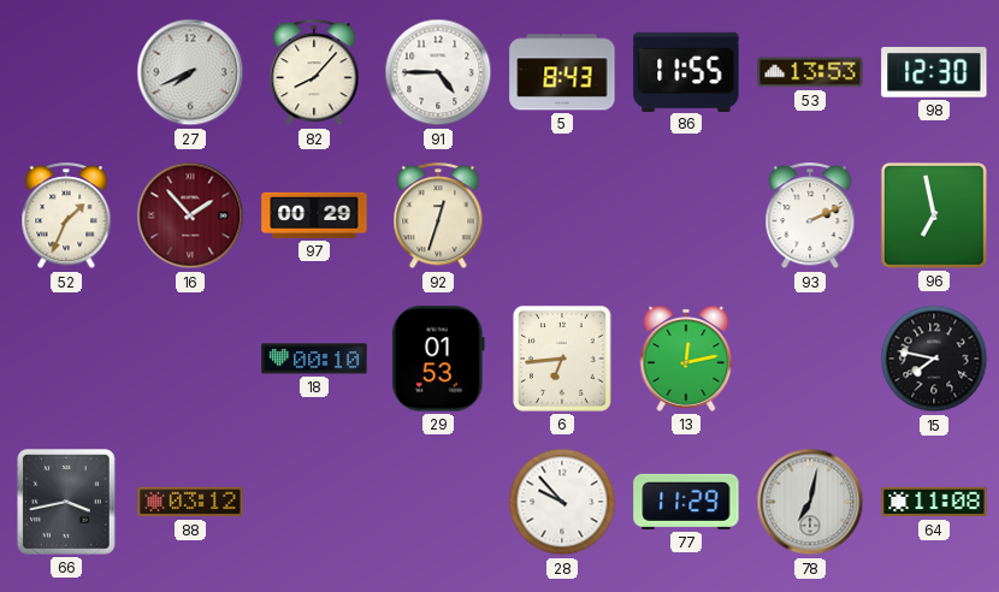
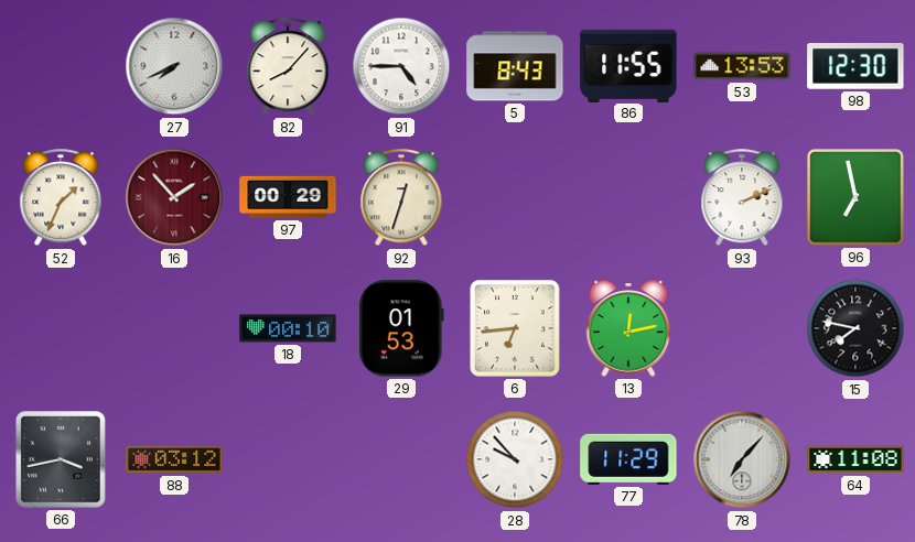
78: 7:02 -> 7:07
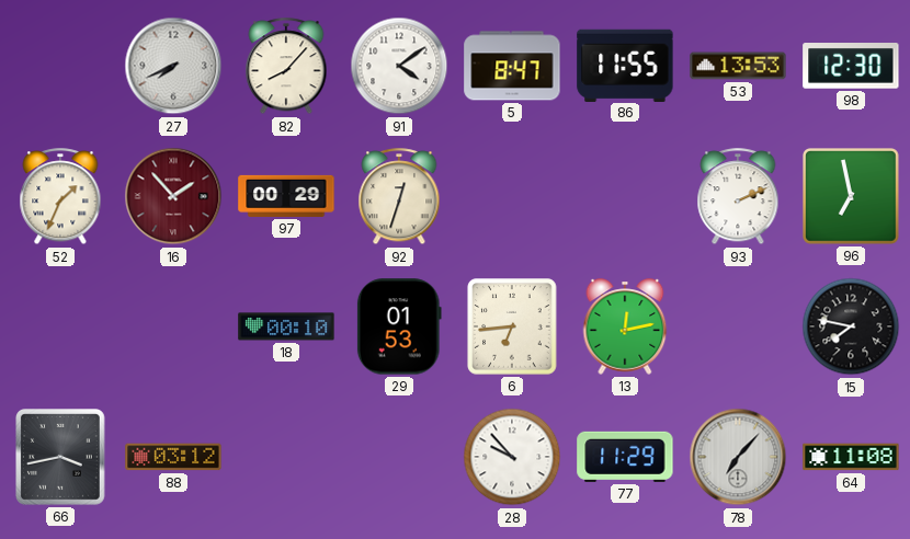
91: 4:45 -> 4:09
5: 8:43 -> 8:47
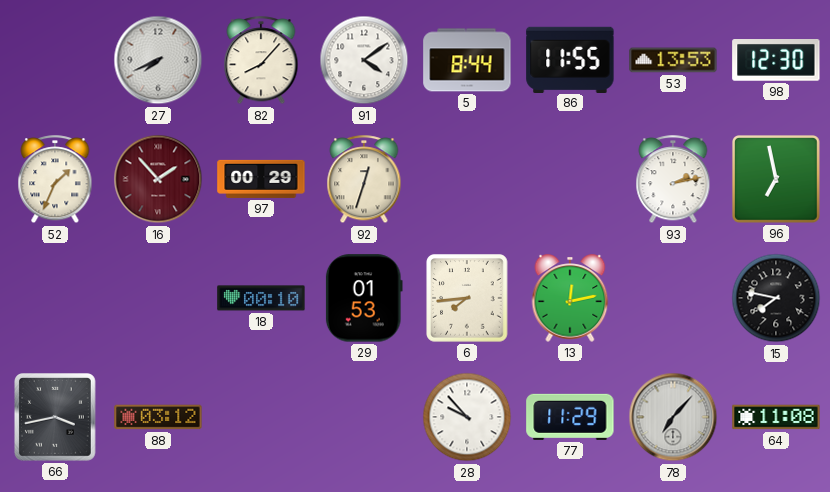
5: 8:47 -> 8:44
93: 2:11 -> 2:13
6: 6:44 -> 7:44
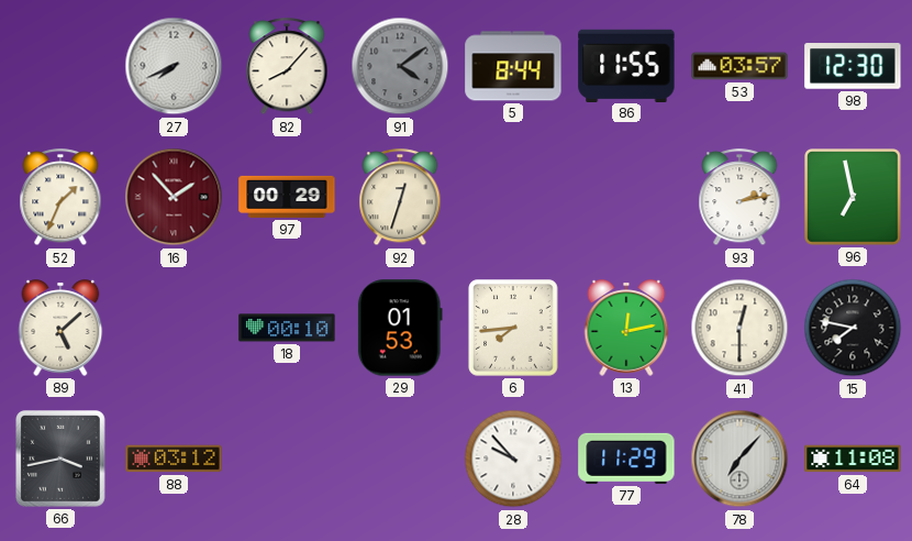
91 dial: white -> grey
53: 13:53 -> 03:57
89: none -> 5:08
41: none -> 12:30
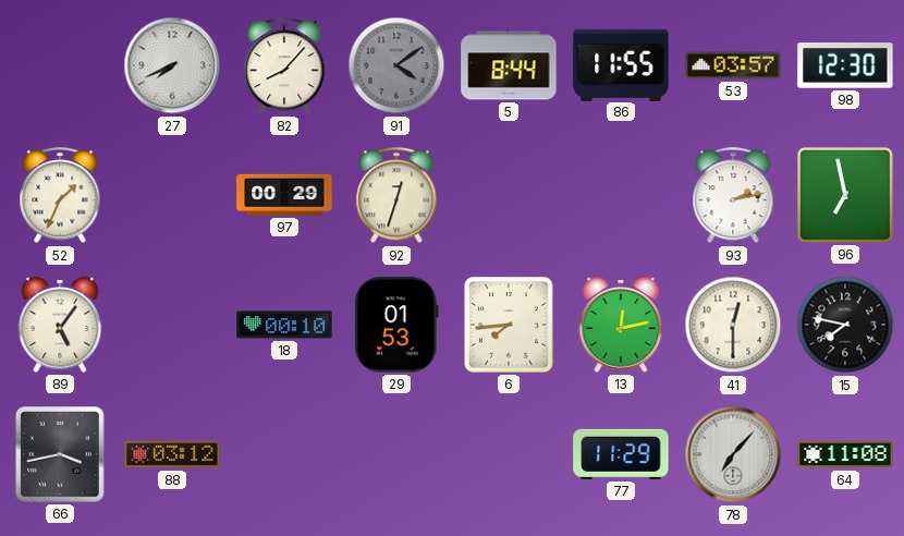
16: 1:53 -> none
89: 5:08 -> 5:06
28: 9:53 -> none
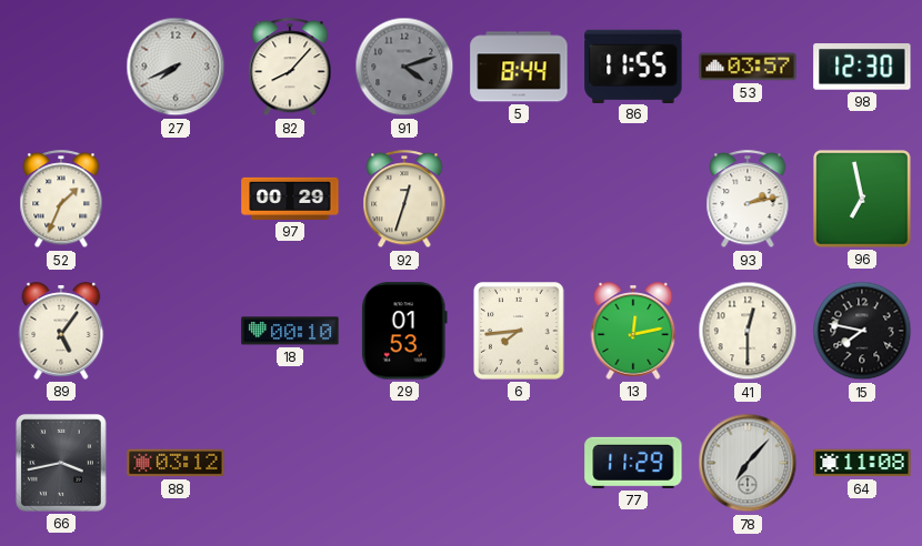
91: 4:09 -> 4:12
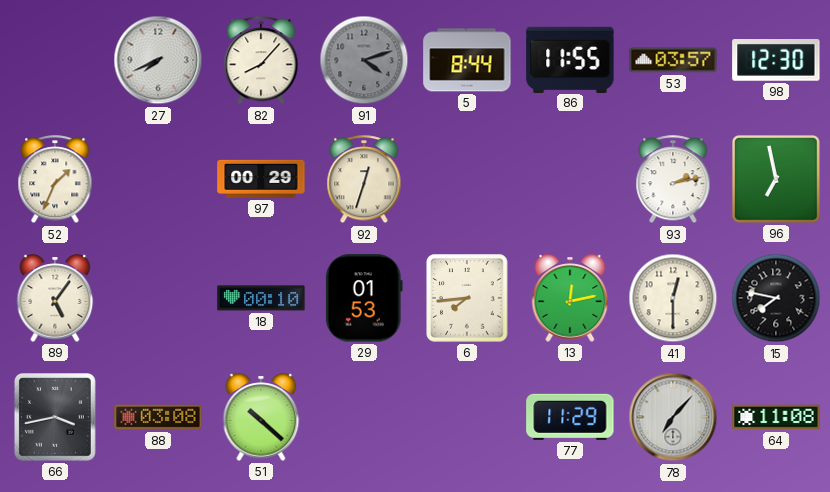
88: 03:12 -> 03:08
51: none -> 10:22
